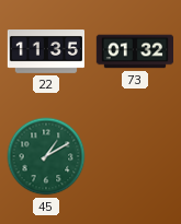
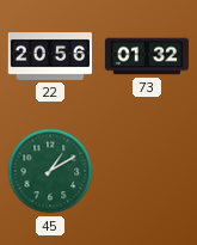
22: 11:35 -> 20:56
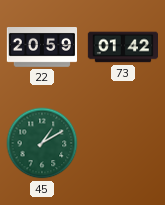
22: 20:56 -> 20:59
73: 01:32 -> 01:42
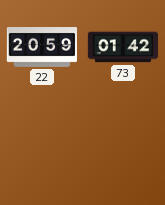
45: 1:10 -> none
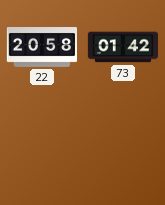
22: 20:59 -> 20:58
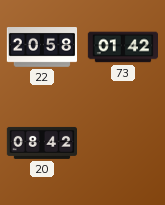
20: none -> 08:42
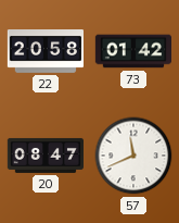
20: 08:42 -> 08:47
57: none -> 11:41
